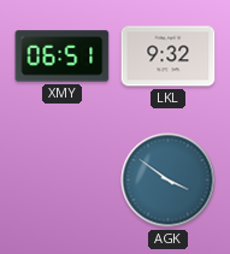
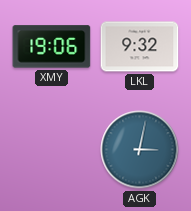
XMY: 06:51 -> 19:06
AGK: 3:51 -> 3:02
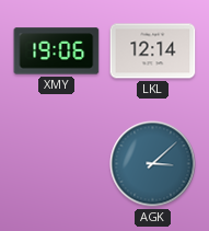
LKL: 9:32 -> 12:14
AGK: 3:02 -> 3:08
